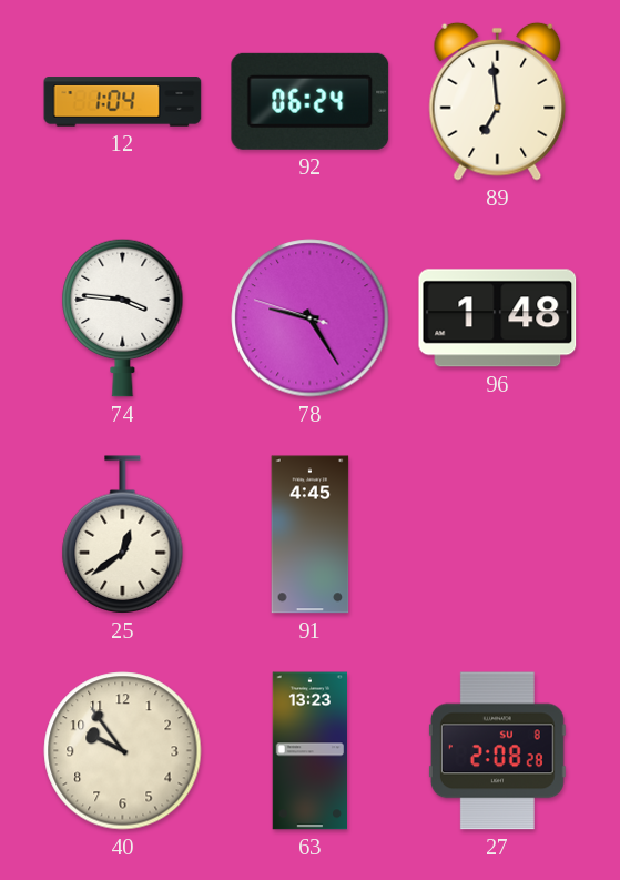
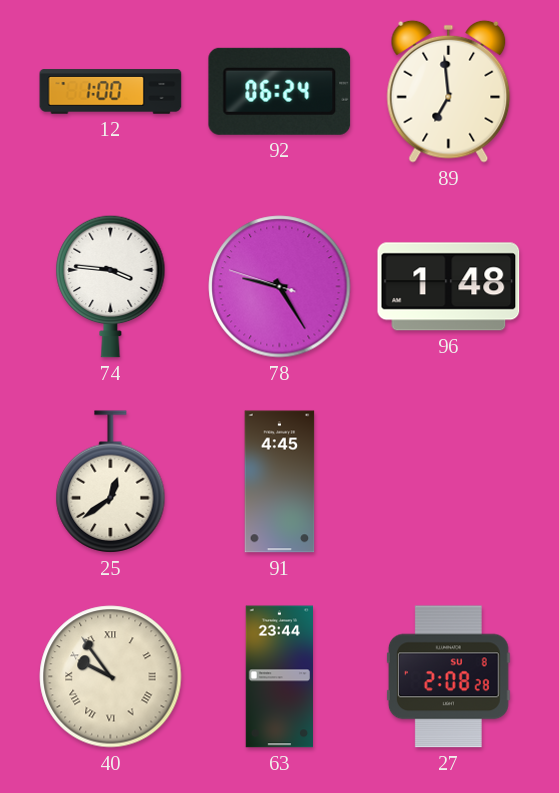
12: 1:04 -> 1:00
40 numerals: Arabic -> Roman
63: 13:23 -> 23:44
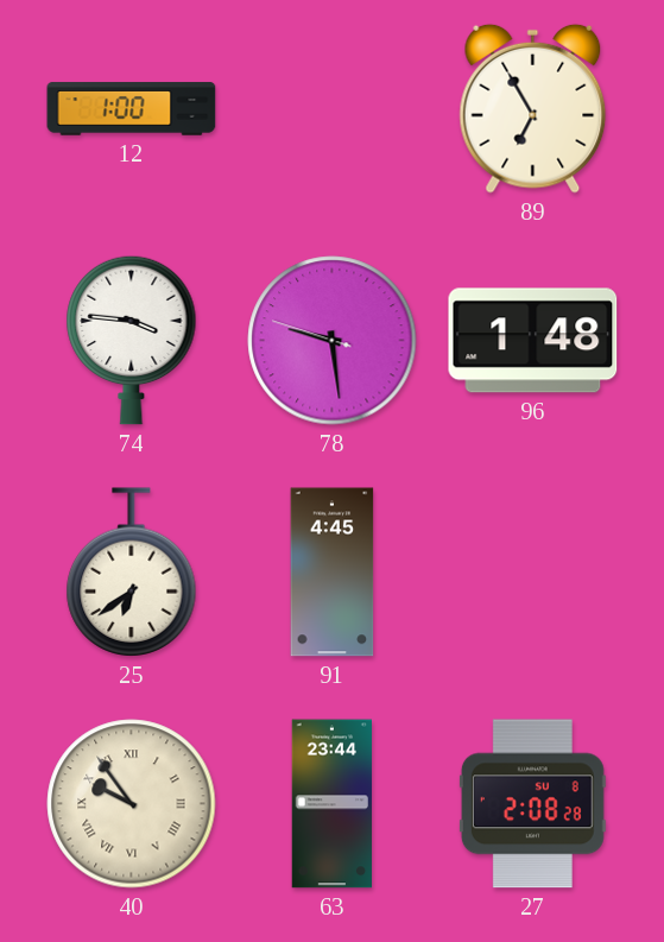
92: 06:24 -> none
89: 6:59 -> 6:55
78: 9:24 -> 9:28
25: 12:39 -> 6:39
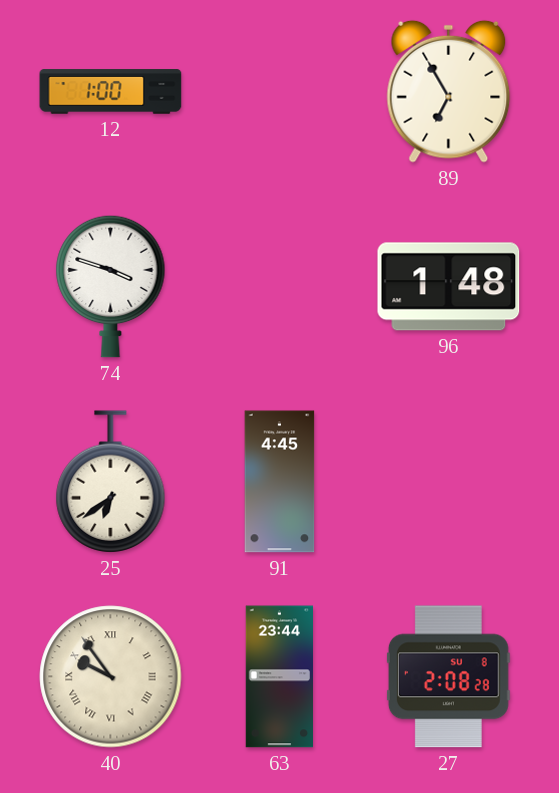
74: 3:46 -> 3:48
78: 9:28 -> none
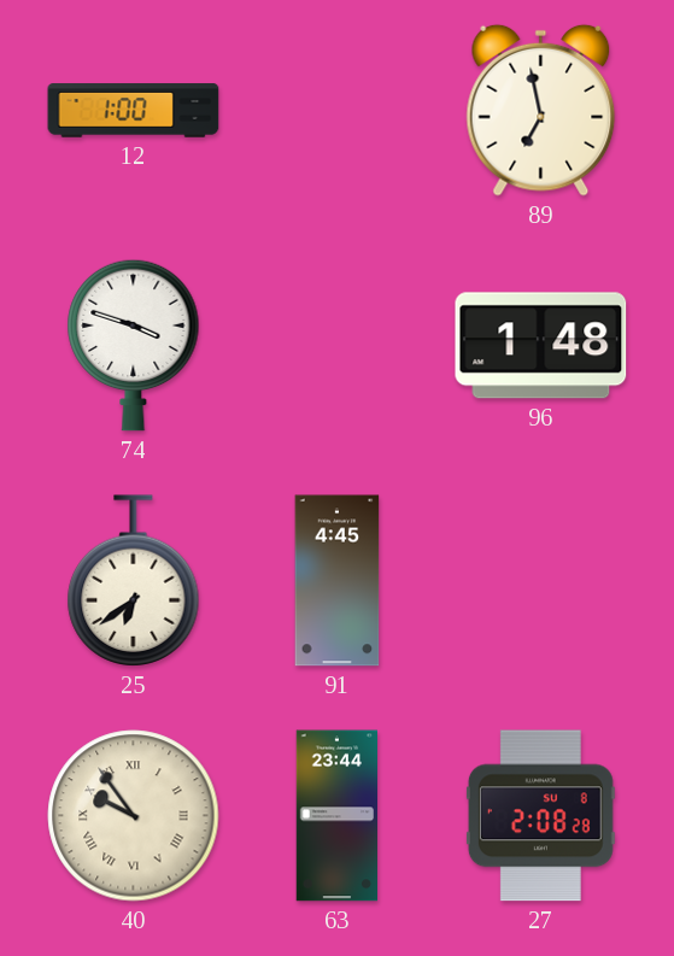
89: 6:55 -> 6:58
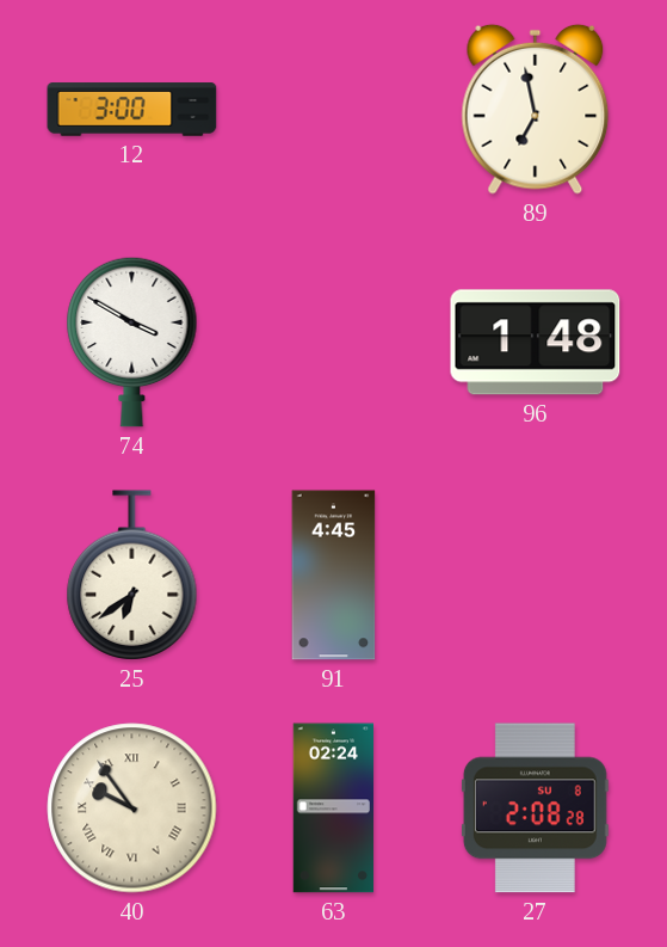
12: 1:00 -> 3:00
74: 3:48 -> 3:50
63: 23:44 -> 02:24
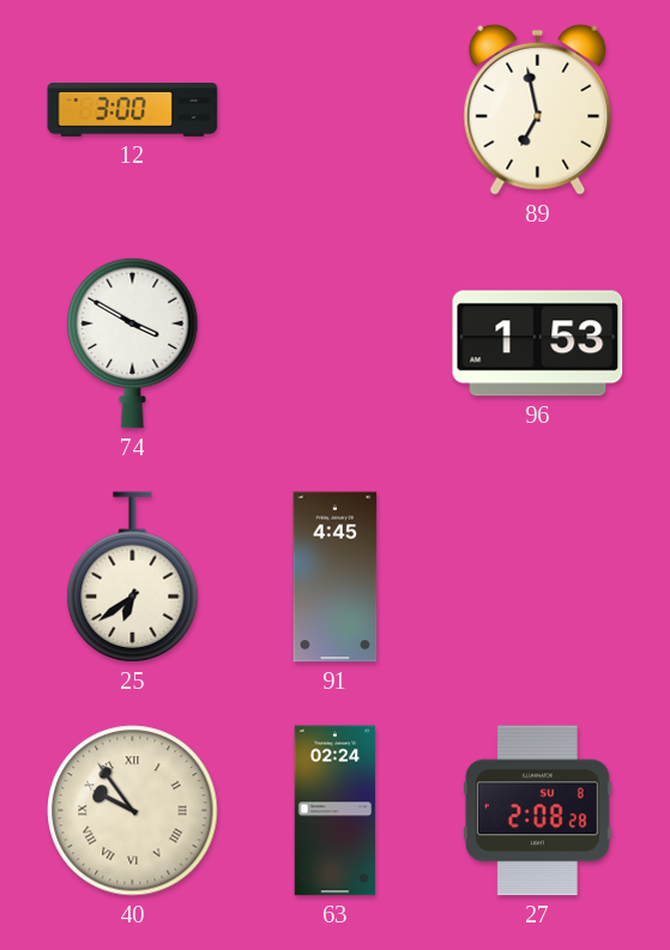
96: 1:48 -> 1:53
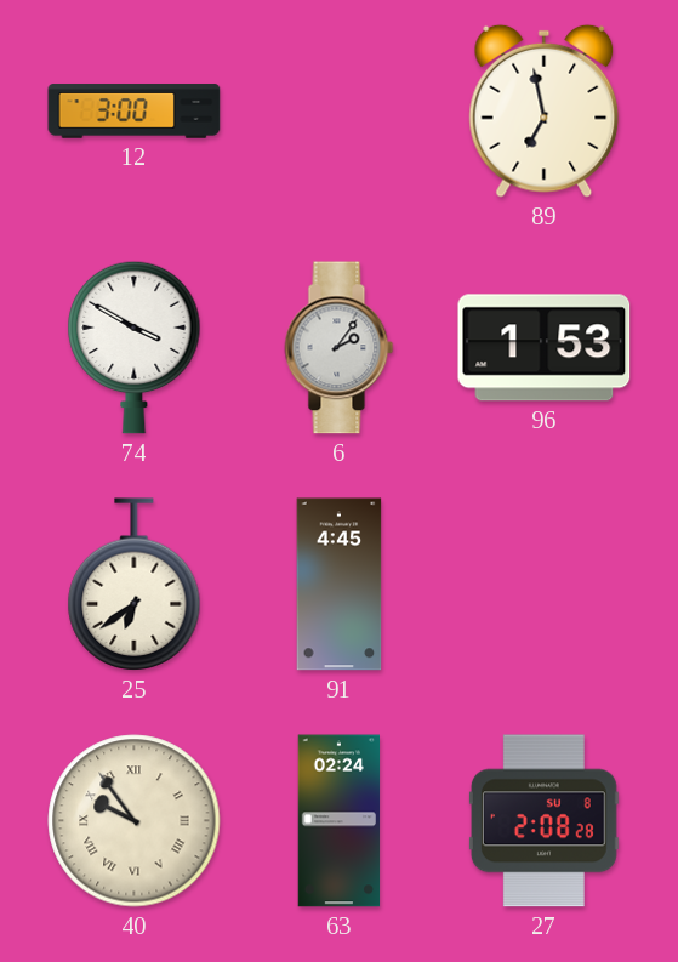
6: none -> 2:06
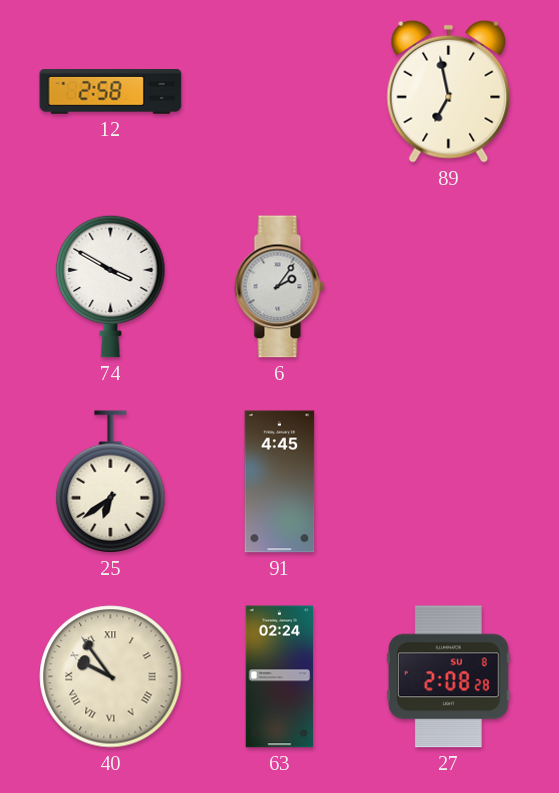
12: 3:00 -> 2:58
96: 1:53 -> none
